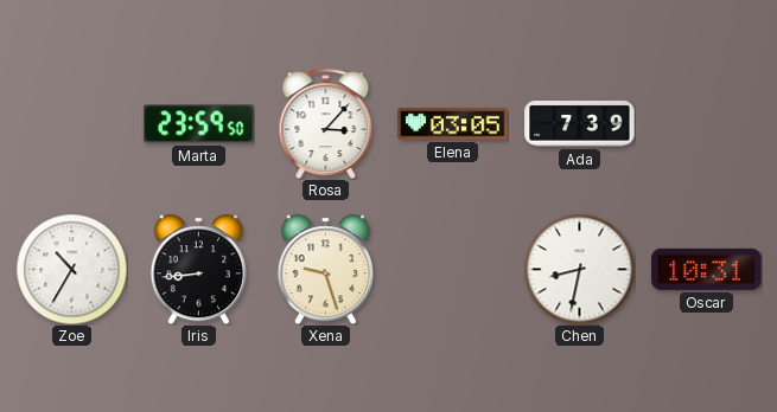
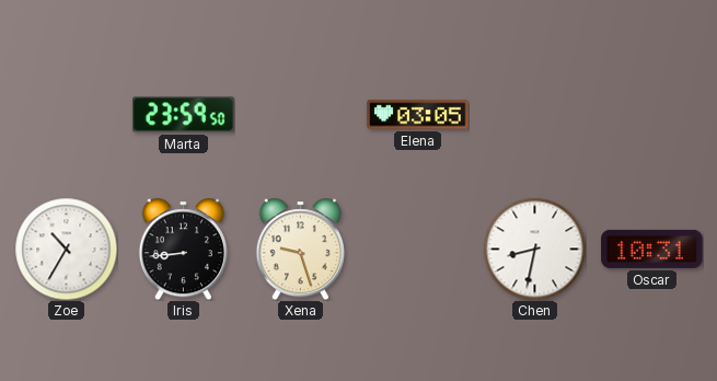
Rosa: 3:07 -> none
Ada: 7:39 -> none
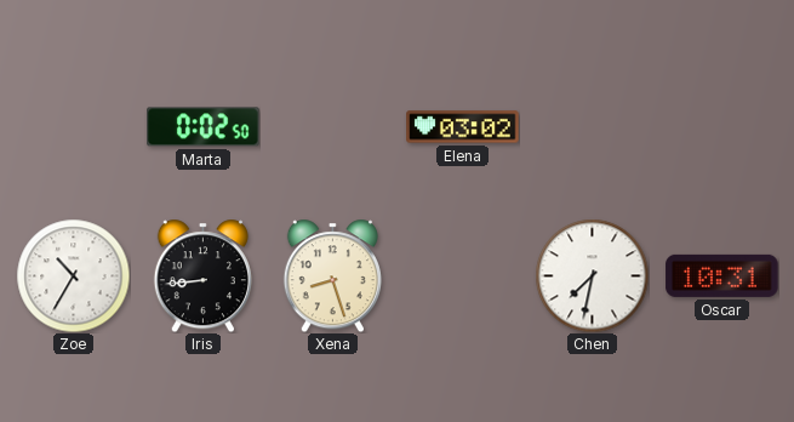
Marta: 23:59 -> 0:02
Elena: 03:05 -> 03:02
Xena: 9:27 -> 8:27
Chen: 8:32 -> 7:32
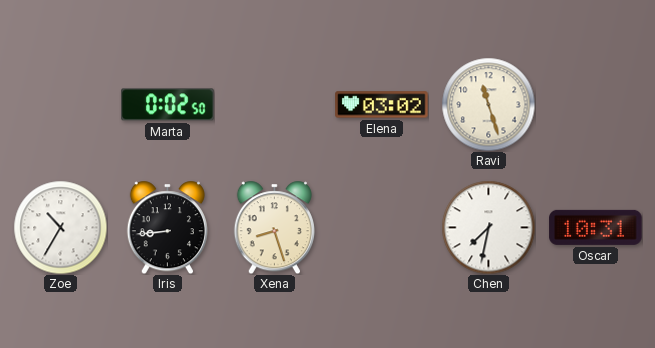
Ravi: none -> 11:27
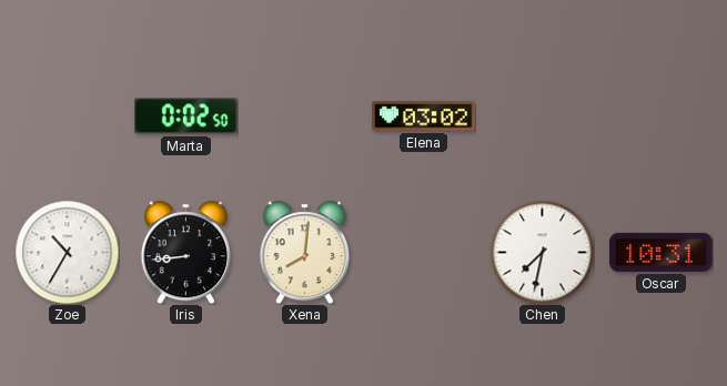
Ravi: 11:27 -> none
Xena: 8:27 -> 8:01
